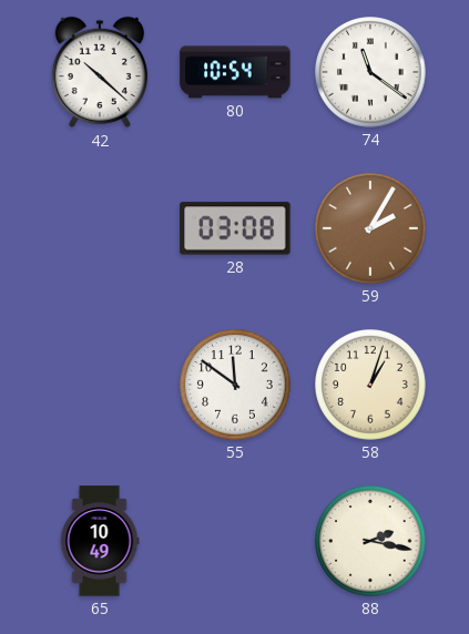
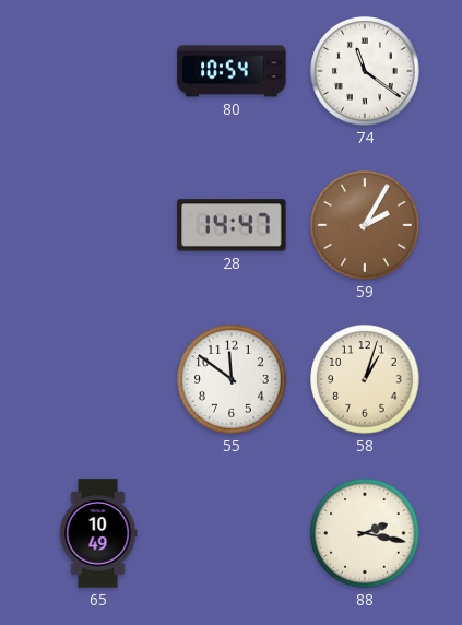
42: 10:22 -> none
28: 03:08 -> 14:47
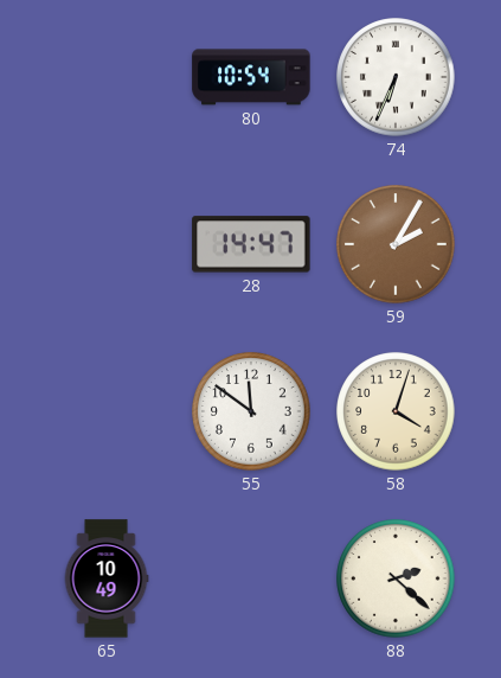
74: 11:21 -> 6:34
58: 1:03 -> 4:03
88: 2:17 -> 2:22
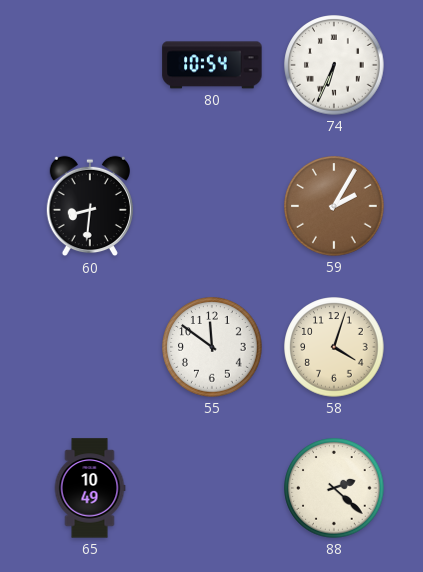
60: none -> 8:31
28: 14:47 -> none
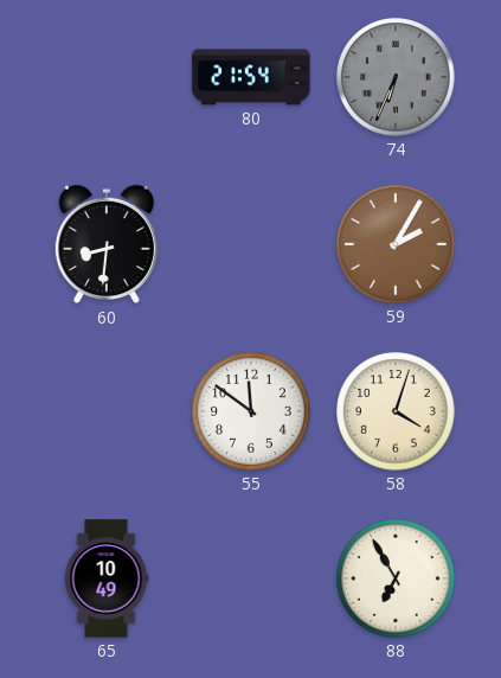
80: 10:54 -> 21:54
74 dial: white -> grey
88: 2:22 -> 6:55
